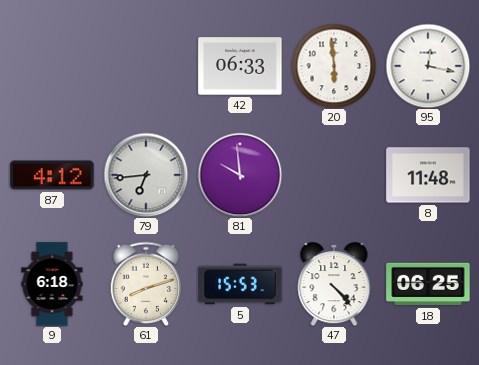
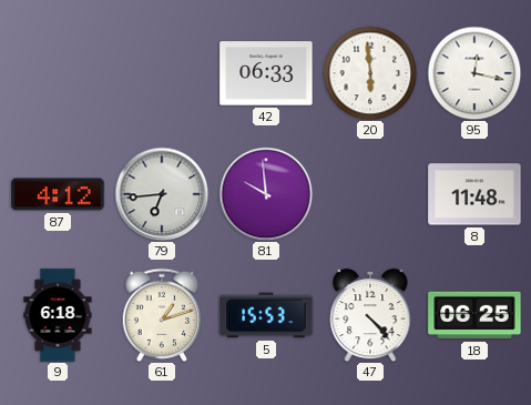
61: 8:12 -> 1:12
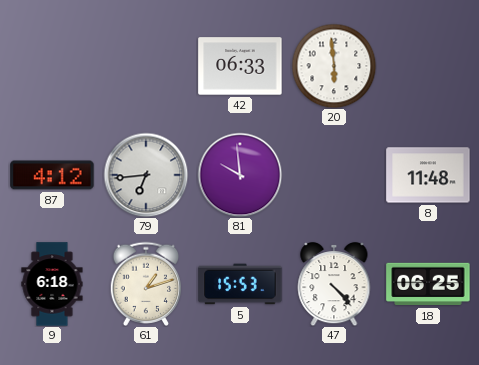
95: 12:17 -> none
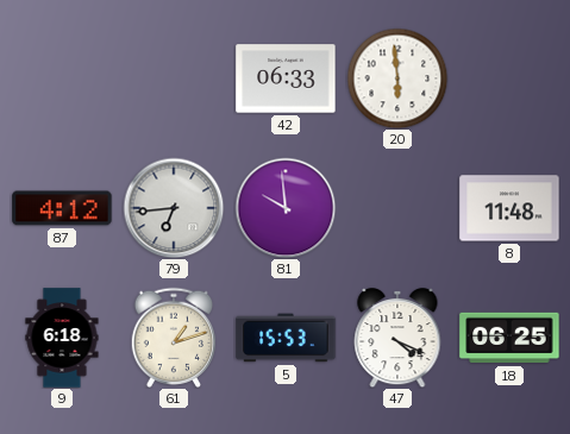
47: 4:23 -> 4:19
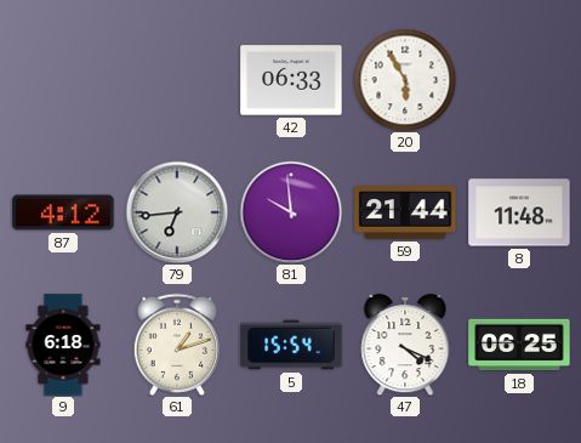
20: 5:59 -> 5:55
59: none -> 21:44
5: 15:53 -> 15:54
